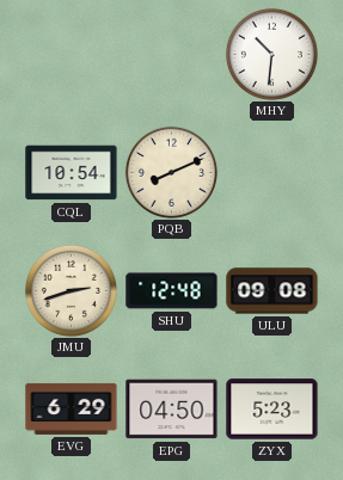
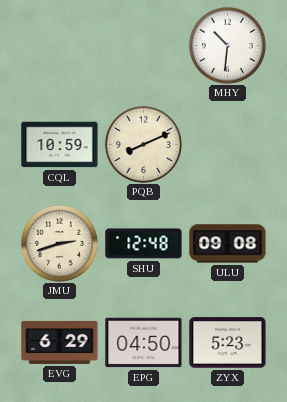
CQL: 10:54 -> 10:59
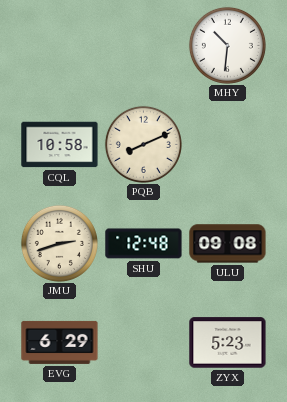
CQL: 10:59 -> 10:58
EPG: 04:50 -> none
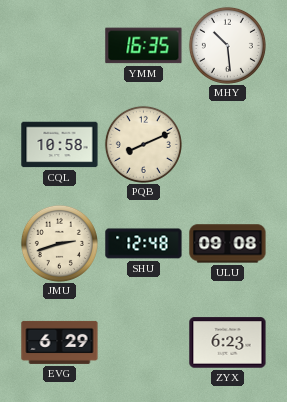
YMM: none -> 16:35
MHY: 10:31 -> 10:29
ZYX: 5:23 -> 6:23
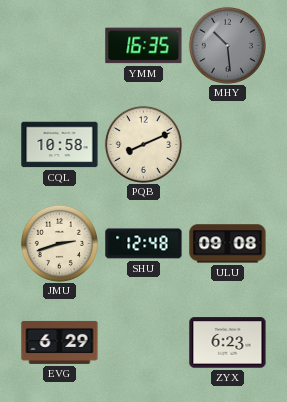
MHY dial: white -> grey
